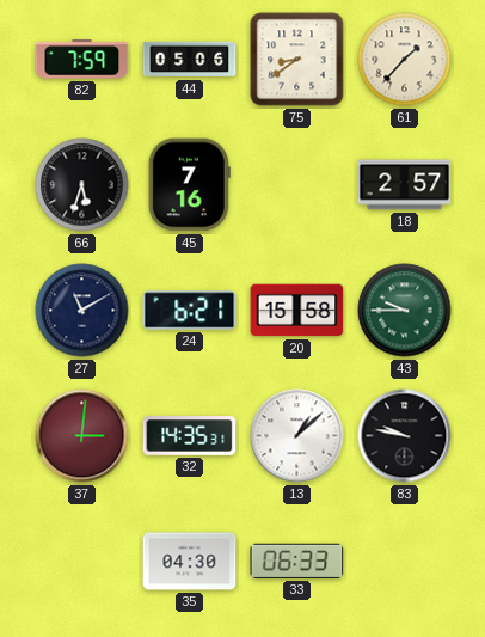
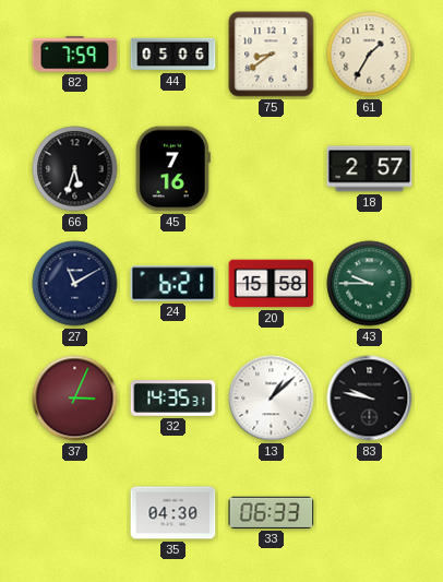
61: 1:37 -> 1:35
37: 3:01 -> 3:04
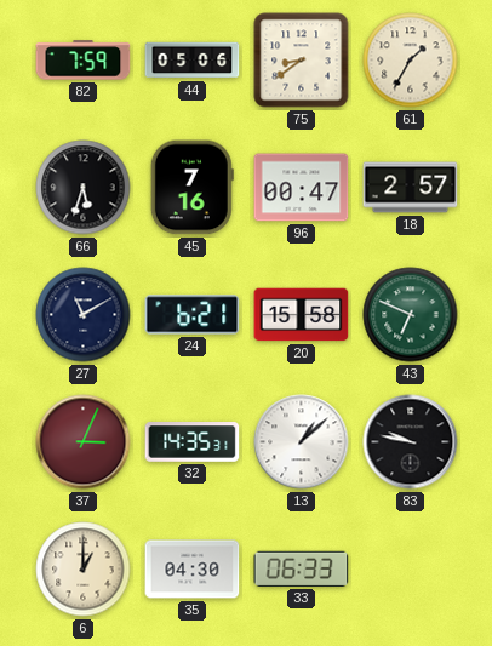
96: none -> 00:47
43: 9:45 -> 6:49
6: none -> 1:00
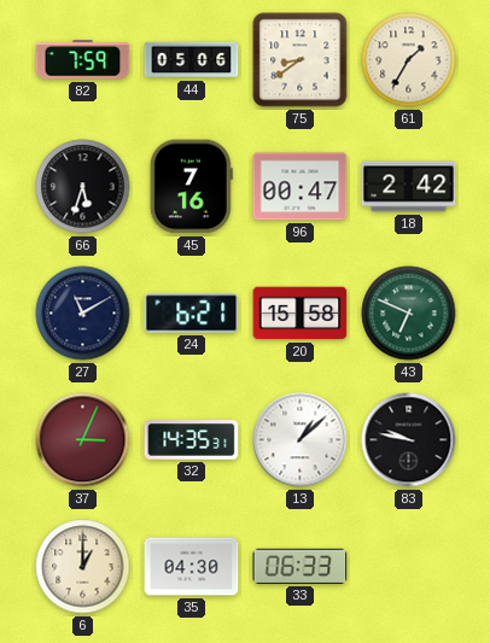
18: 2:57 -> 2:42
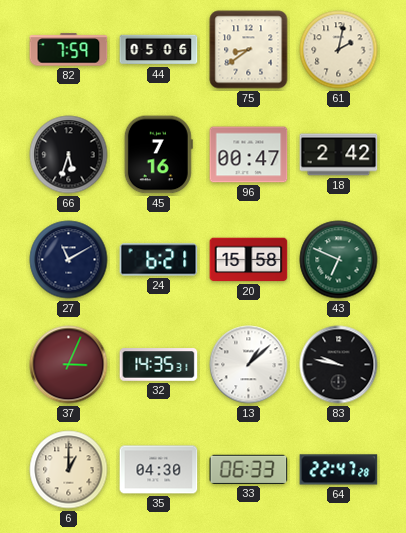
61: 1:35 -> 2:02
64: none -> 22:47
